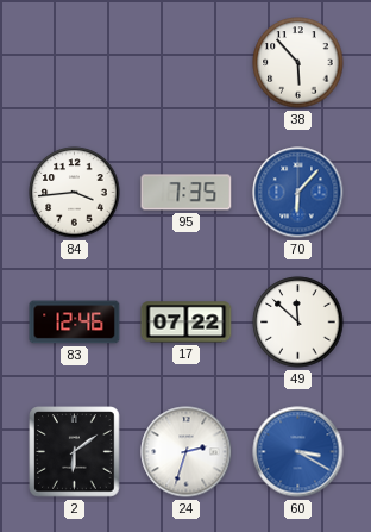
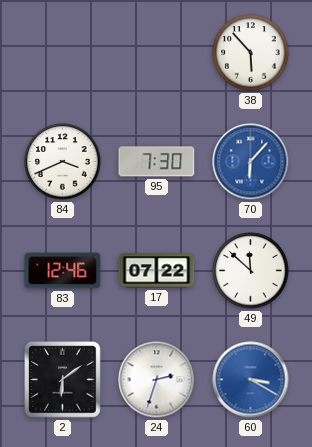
84: 3:44 -> 3:41
95: 7:35 -> 7:30
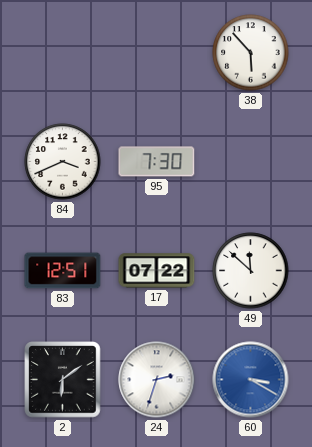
70: 6:07 -> none
83: 12:46 -> 12:51
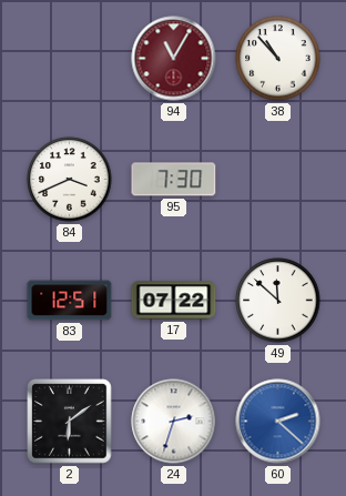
94: none -> 11:05
38: 5:53 -> 10:53
60: 3:20 -> 2:22
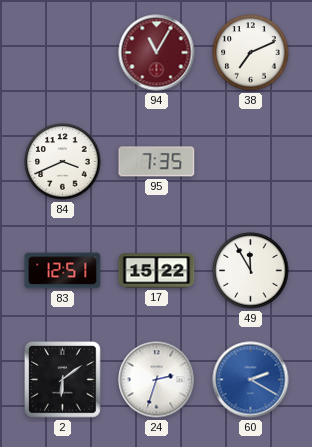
38: 10:53 -> 7:11
95: 7:30 -> 7:35
17: 07:22 -> 15:22
49: 11:52 -> 11:55
60: 2:22 -> 2:20
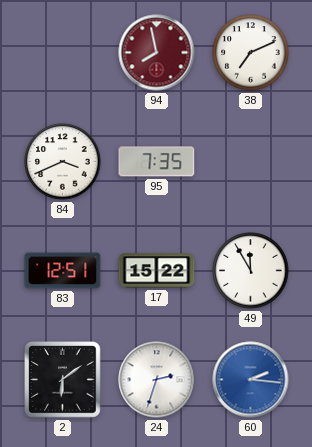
94: 11:05 -> 7:58
60: 2:20 -> 2:16
